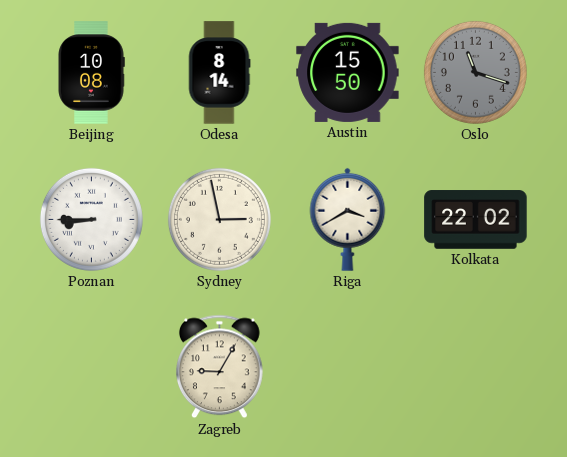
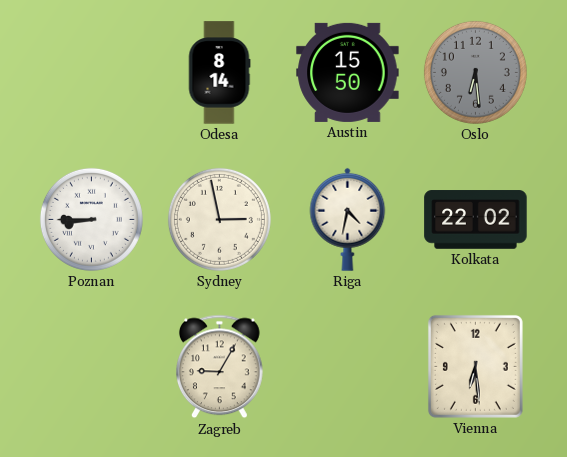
Beijing: 10:08 -> none
Oslo: 11:18 -> 6:29
Riga: 3:40 -> 4:32
Vienna: none -> 6:29
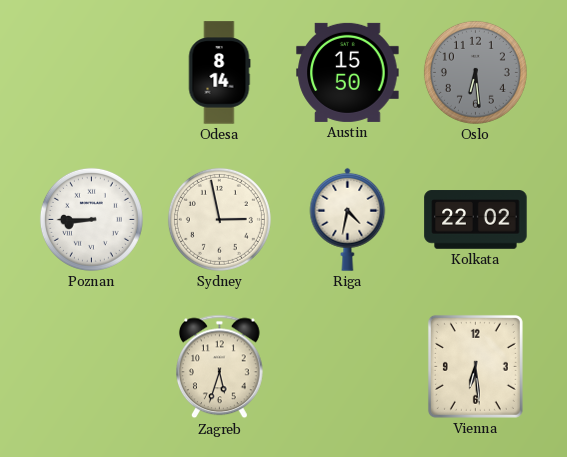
Zagreb: 9:05 -> 5:33
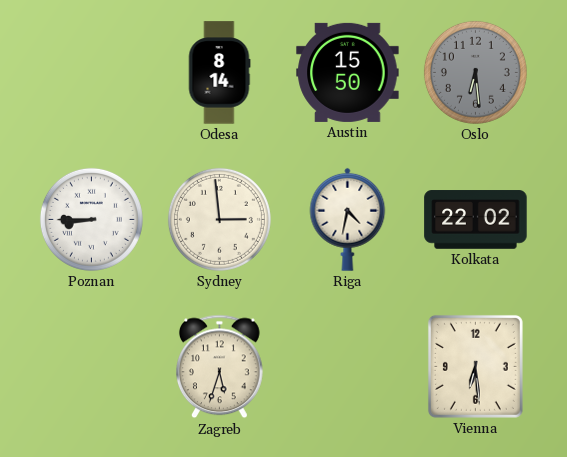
Sydney: 2:58 -> 2:59
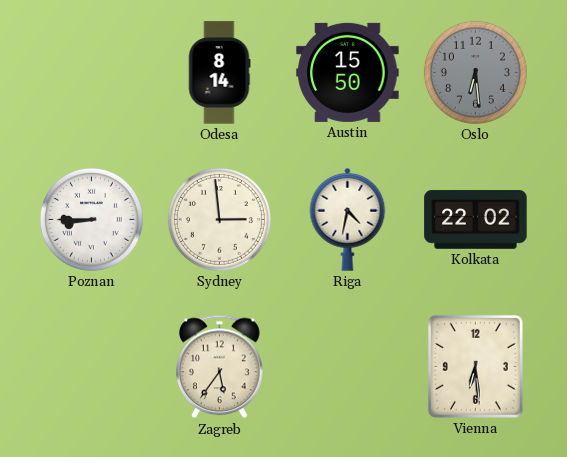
Zagreb: 5:33 -> 5:36
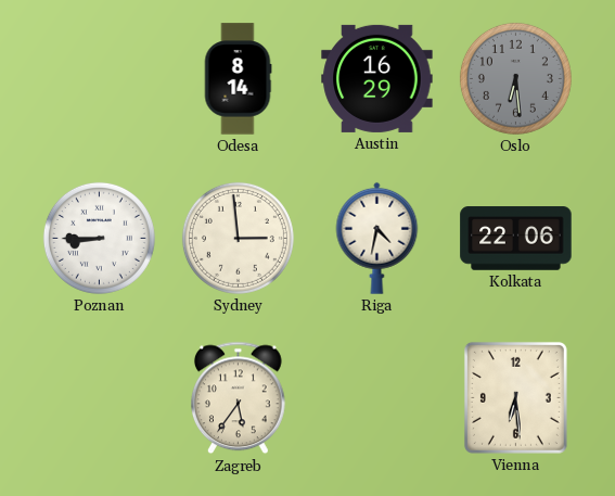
Austin: 15:50 -> 16:29
Kolkata: 22:02 -> 22:06
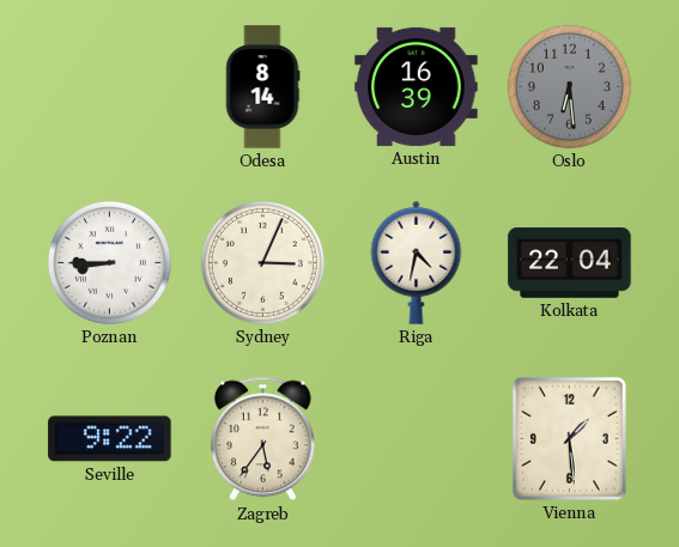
Austin: 16:29 -> 16:39
Sydney: 2:59 -> 3:04
Kolkata: 22:06 -> 22:04
Seville: none -> 9:22
Vienna: 6:29 -> 1:29
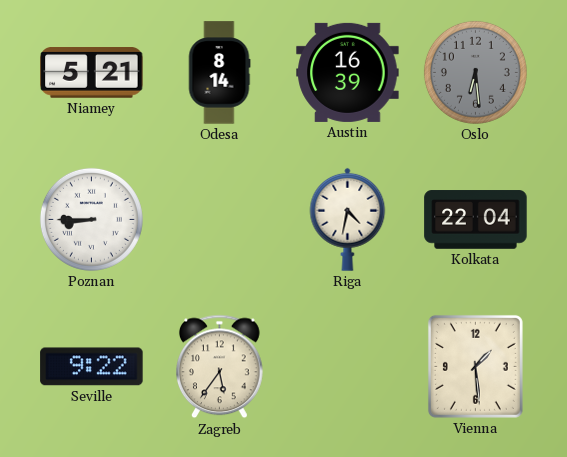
Niamey: none -> 5:21
Sydney: 3:04 -> none
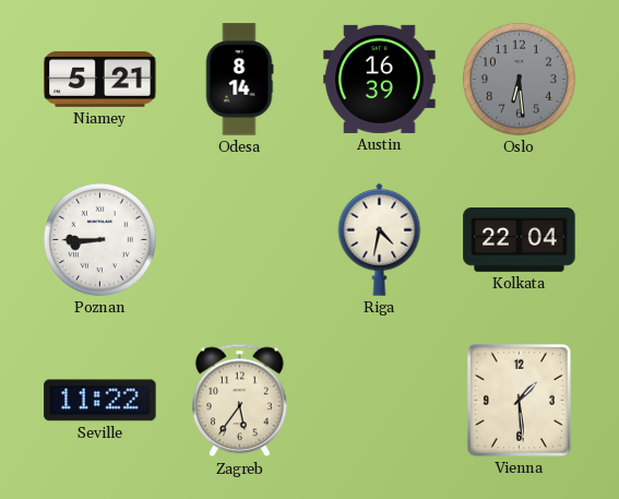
Seville: 9:22 -> 11:22
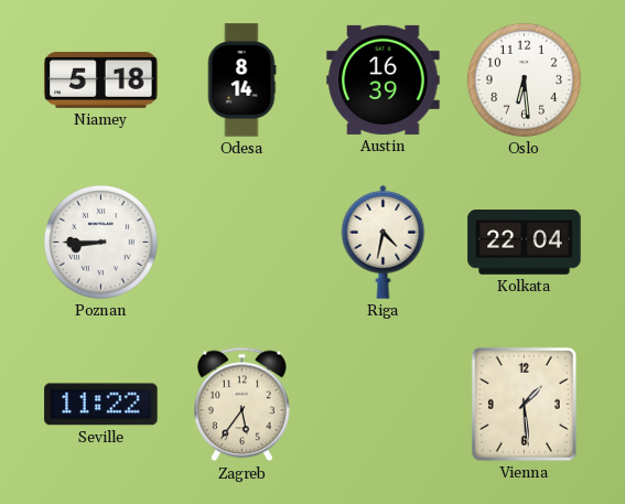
Niamey: 5:21 -> 5:18
Oslo dial: grey -> white
